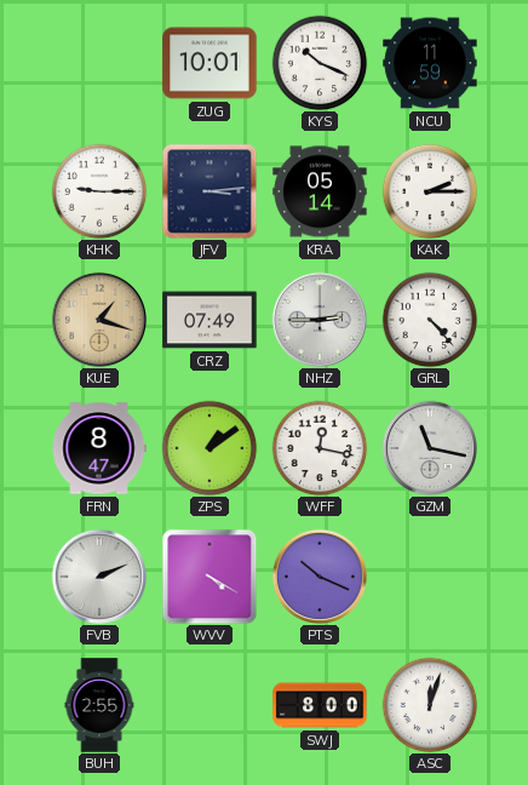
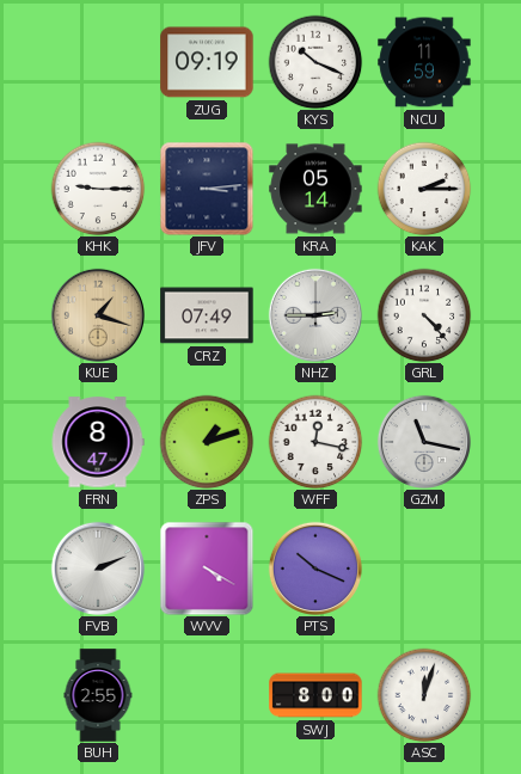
ZUG: 10:01 -> 09:19
ZPS: 1:09 -> 1:12
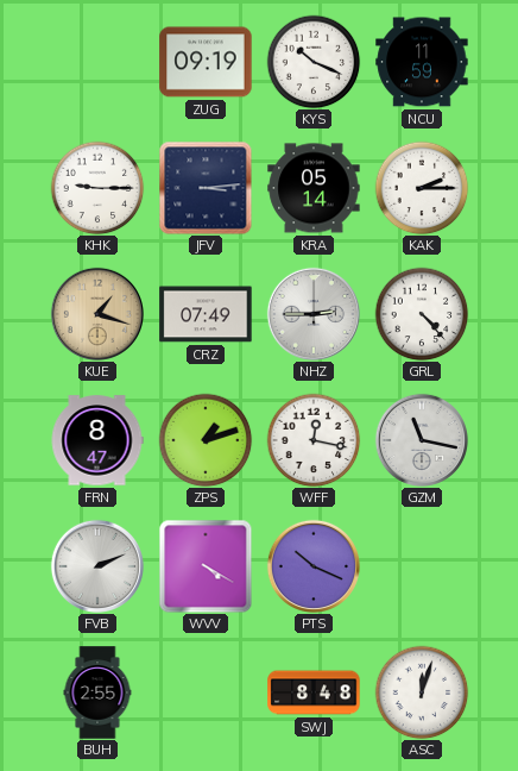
SWJ: 8:00 -> 8:48
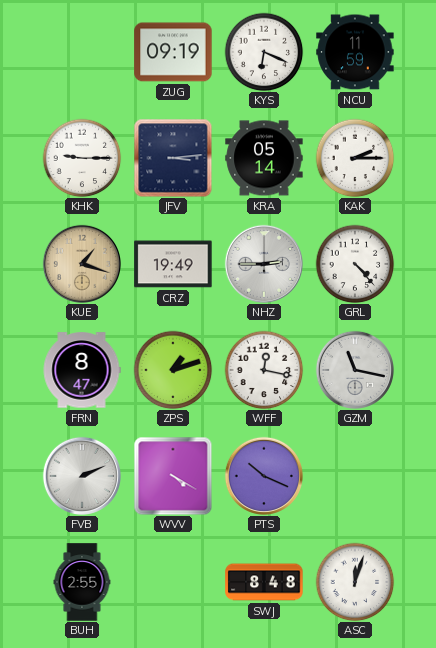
KYS: 10:19 -> 6:19
CRZ: 07:49 -> 19:49
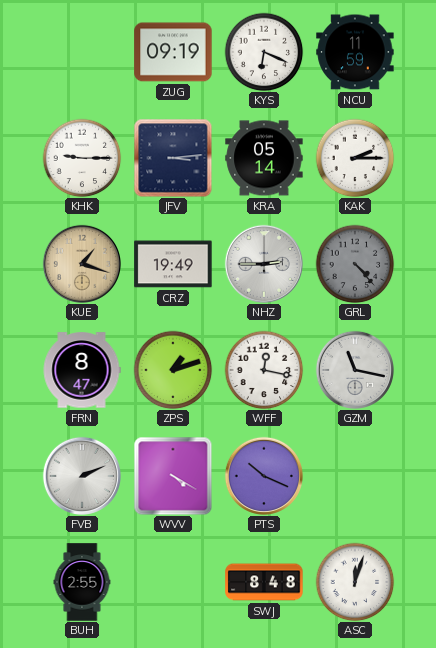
GRL dial: white -> grey
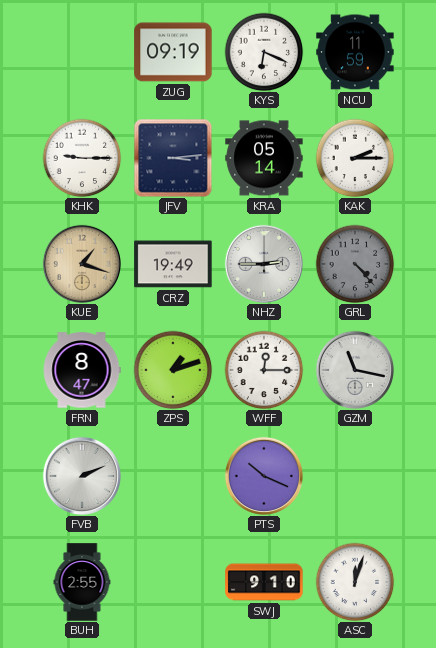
WFF: 12:17 -> 12:15
WVV: 4:20 -> none
SWJ: 8:48 -> 9:10
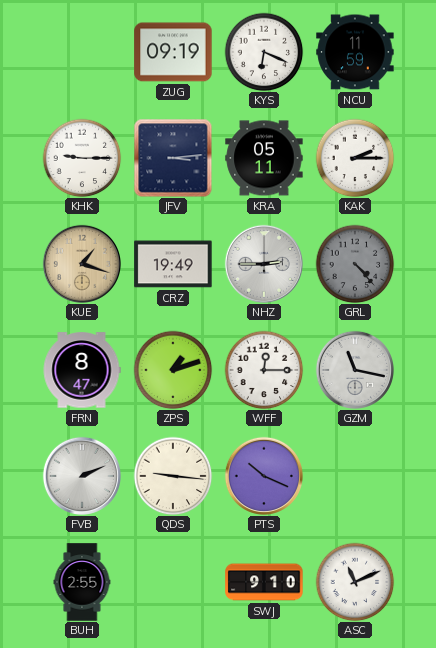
KRA: 05:14 -> 05:11
QDS: none -> 9:16
ASC: 12:03 -> 11:11
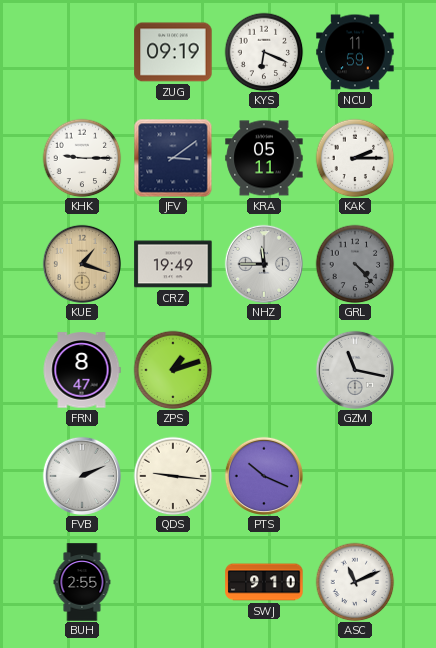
JFV: 3:14 -> 3:09
NHZ: 2:45 -> 11:45
WFF: 12:15 -> none
